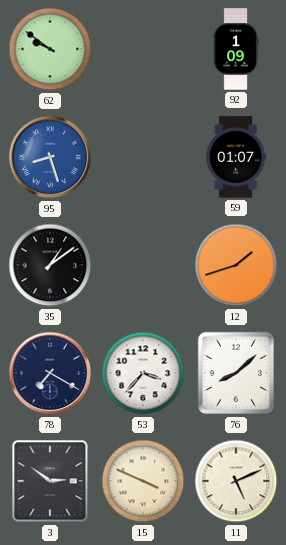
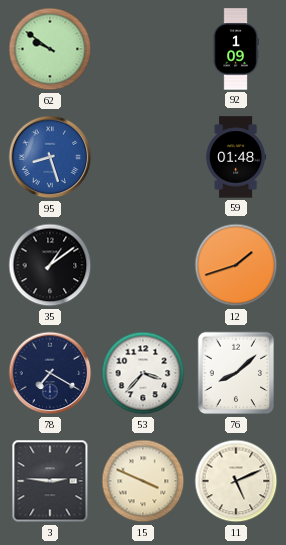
59: 01:07 -> 01:48
3: 2:51 -> 2:46
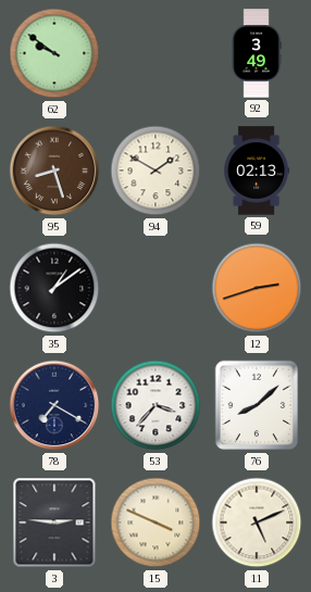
92: 1:09 -> 3:49
95 dial: blue -> brown
94: none -> 1:50
59: 01:48 -> 02:13
12: 1:42 -> 2:42
